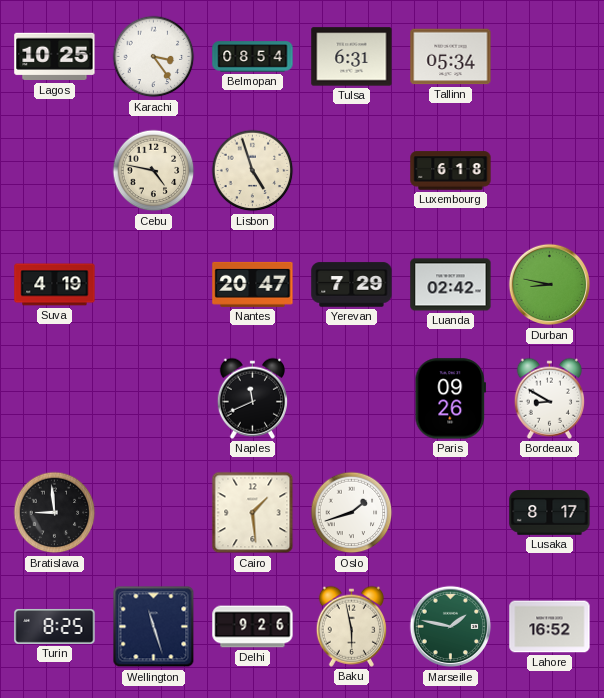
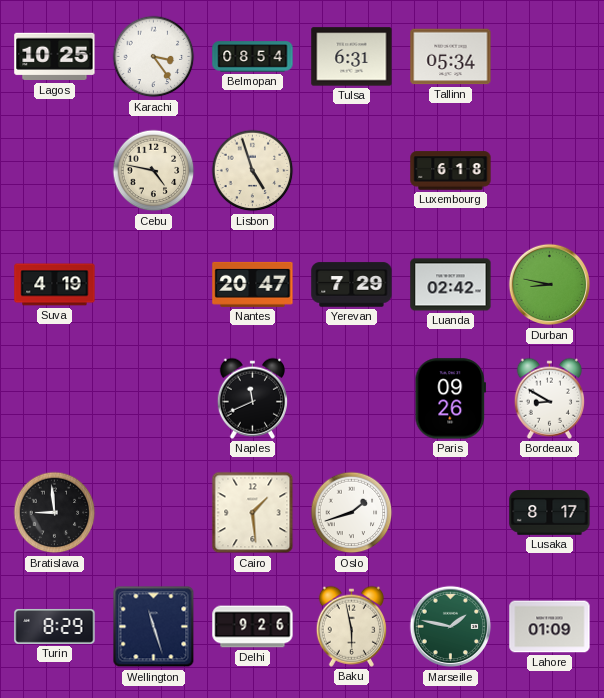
Turin: 8:25 -> 8:29
Lahore: 16:52 -> 01:09
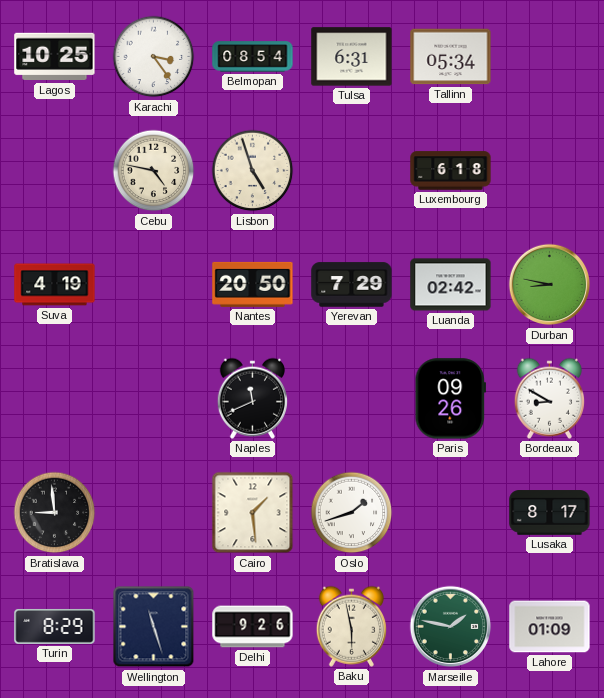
Nantes: 20:47 -> 20:50
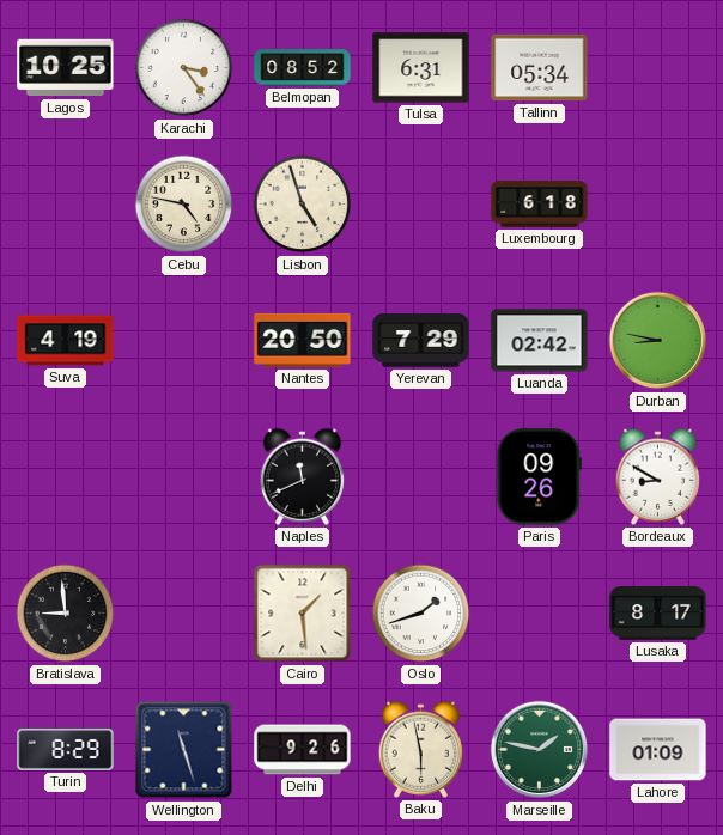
Belmopan: 08:54 -> 08:52
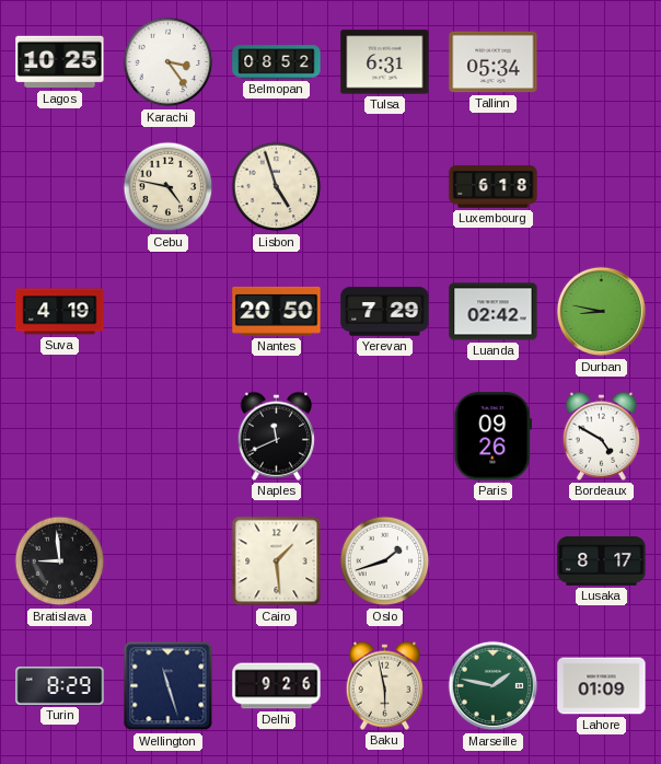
Bordeaux: 8:50 -> 4:50
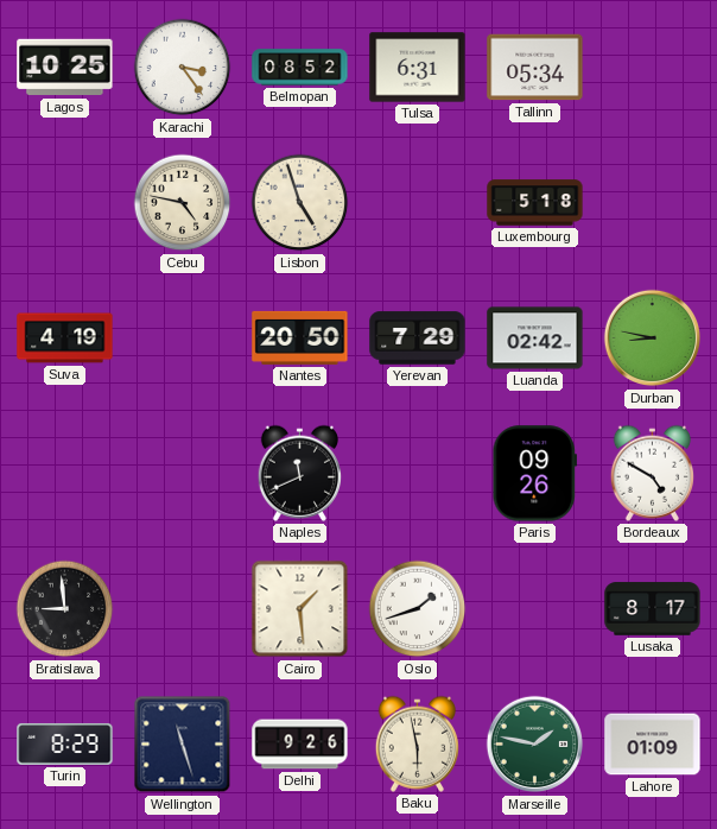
Luxembourg: 6:18 -> 5:18
